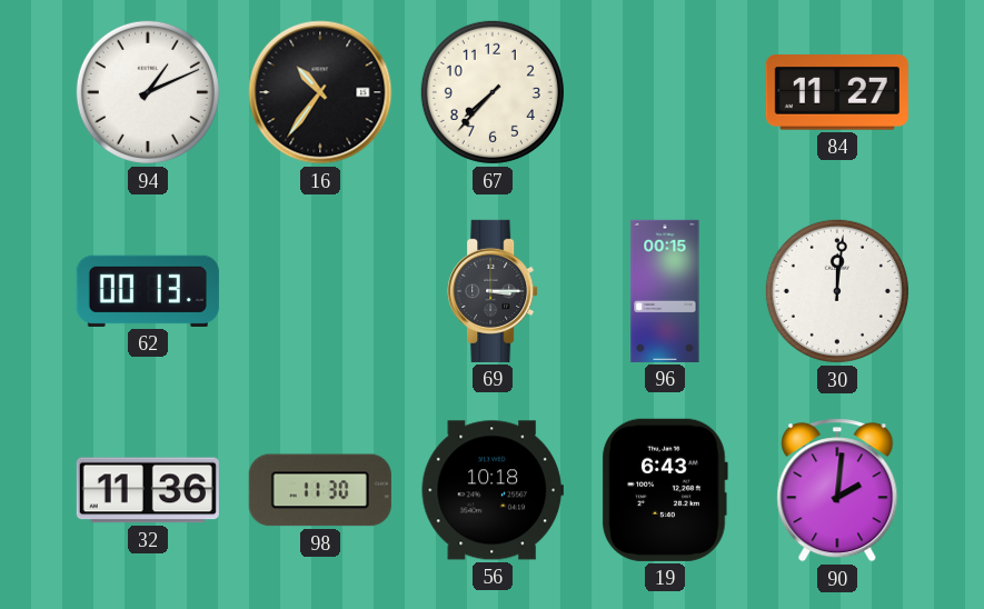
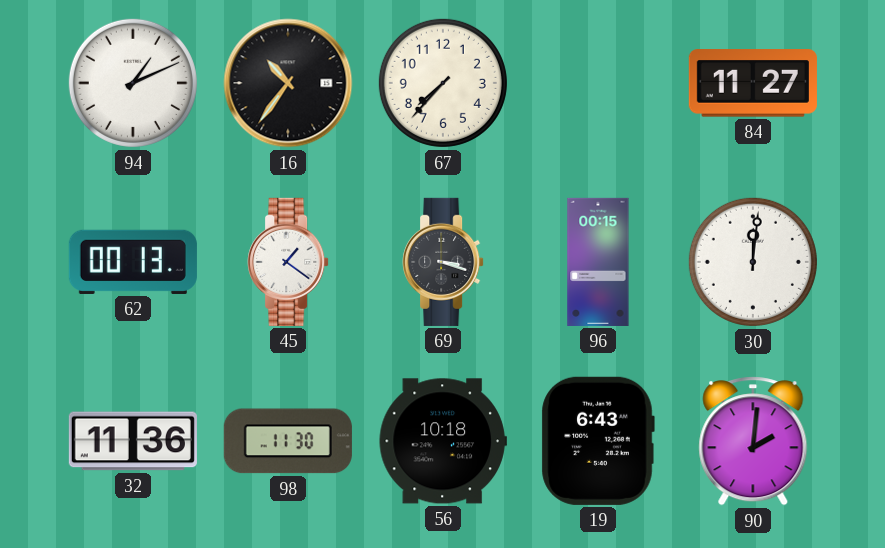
45: none -> 1:21
69: 3:15 -> 3:18
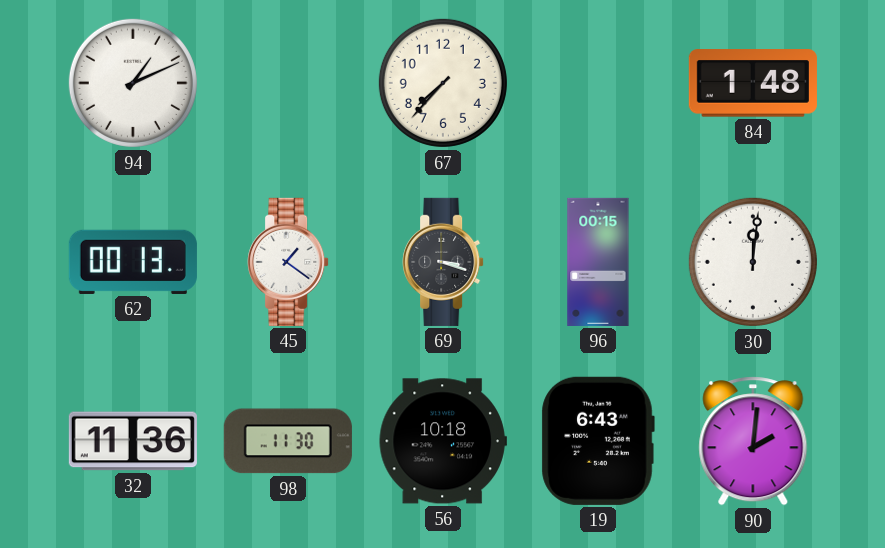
16: 10:36 -> none
84: 11:27 -> 1:48
